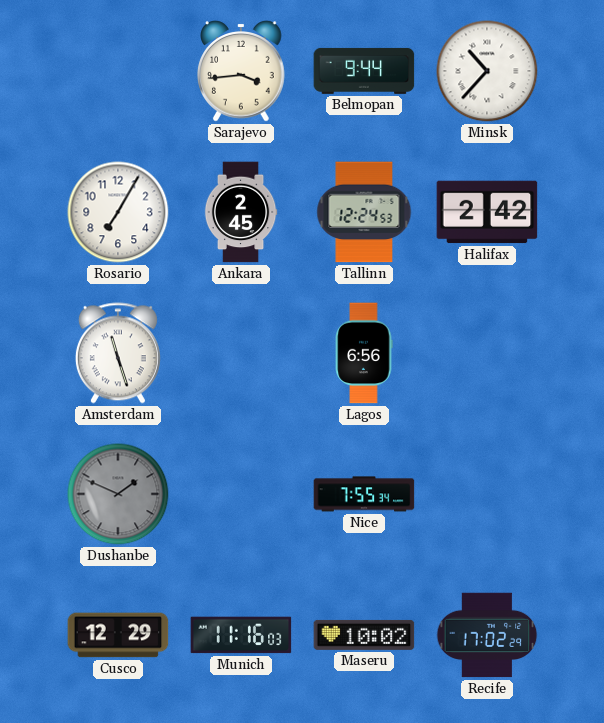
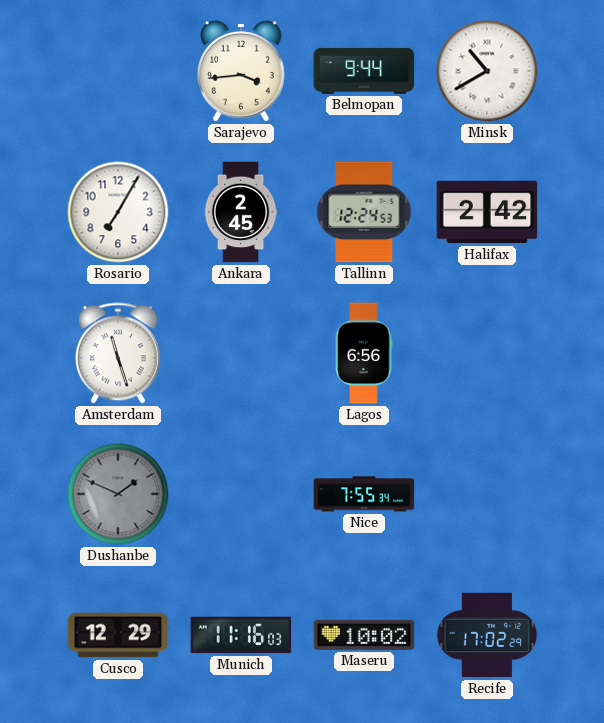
Minsk: 10:37 -> 10:40
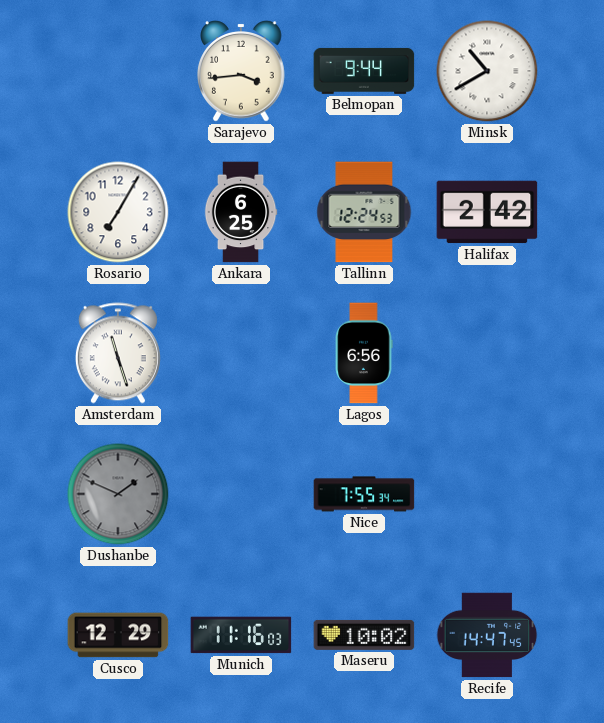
Ankara: 2:45 -> 6:25
Recife: 17:02 -> 14:47
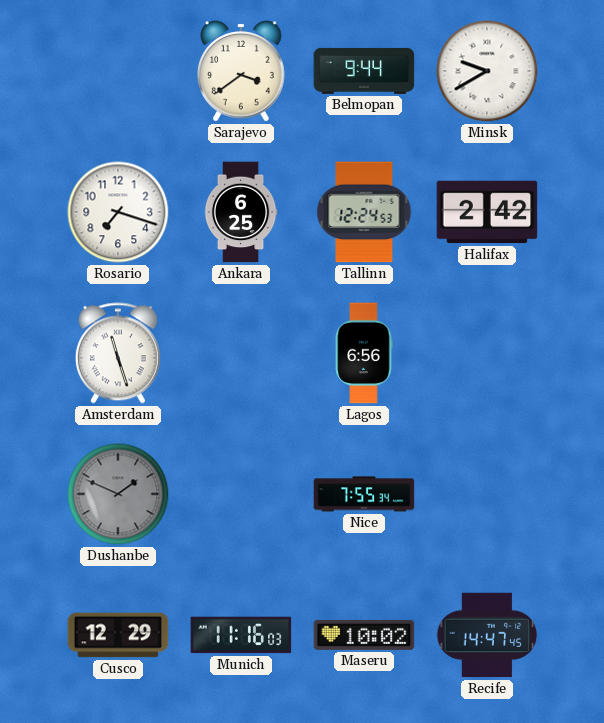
Sarajevo: 3:44 -> 3:39
Minsk: 10:40 -> 9:40
Rosario: 7:05 -> 7:18
